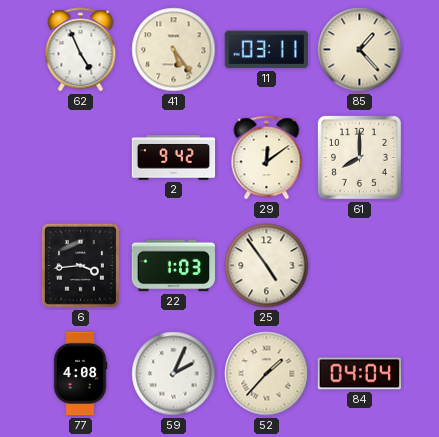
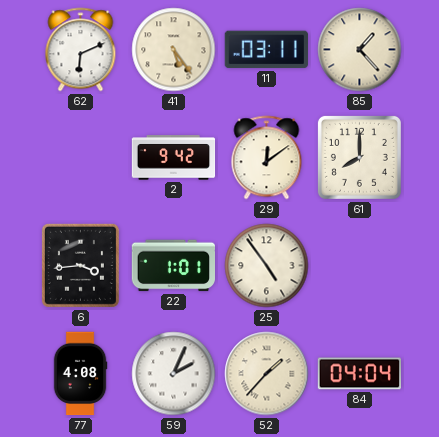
62: 4:56 -> 6:11
22: 1:03 -> 1:01
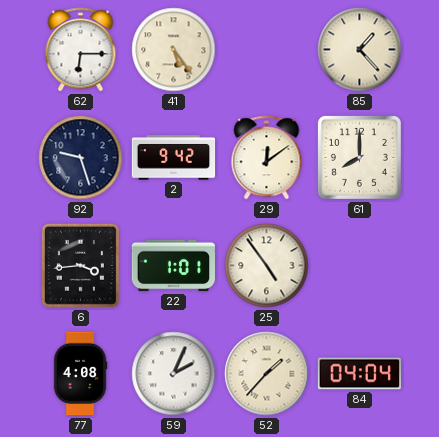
62: 6:11 -> 6:15
11: 03:11 -> none
92: none -> 9:27
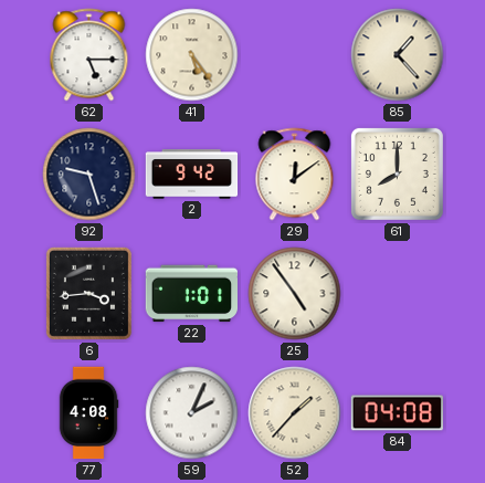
62: 6:15 -> 5:15
84: 04:04 -> 04:08
